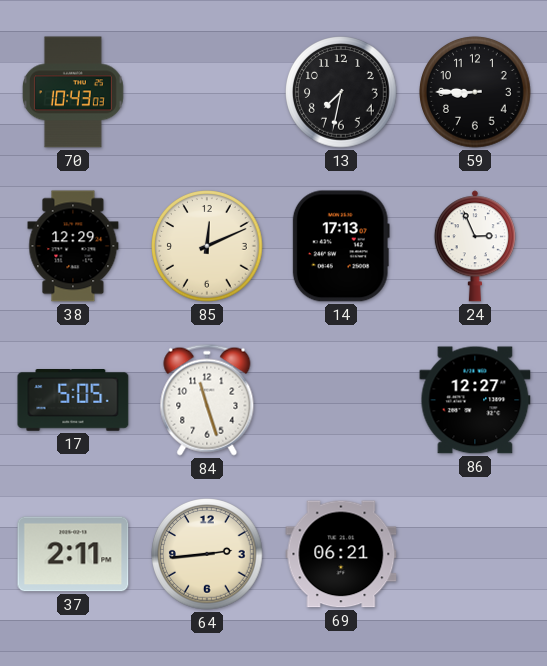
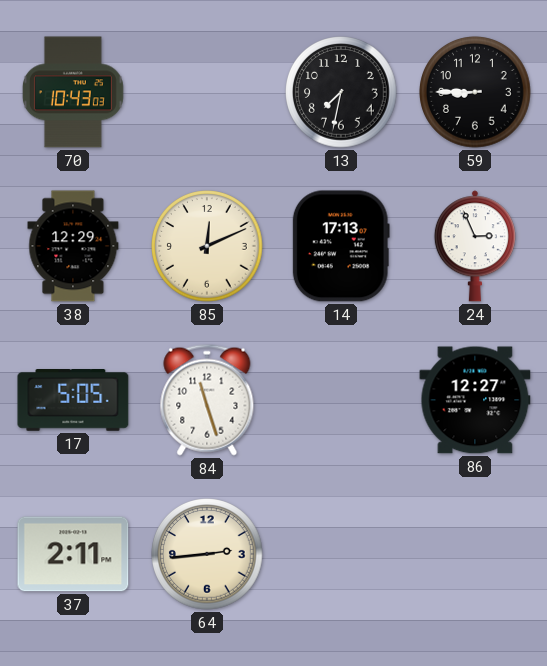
69: 06:21 -> none
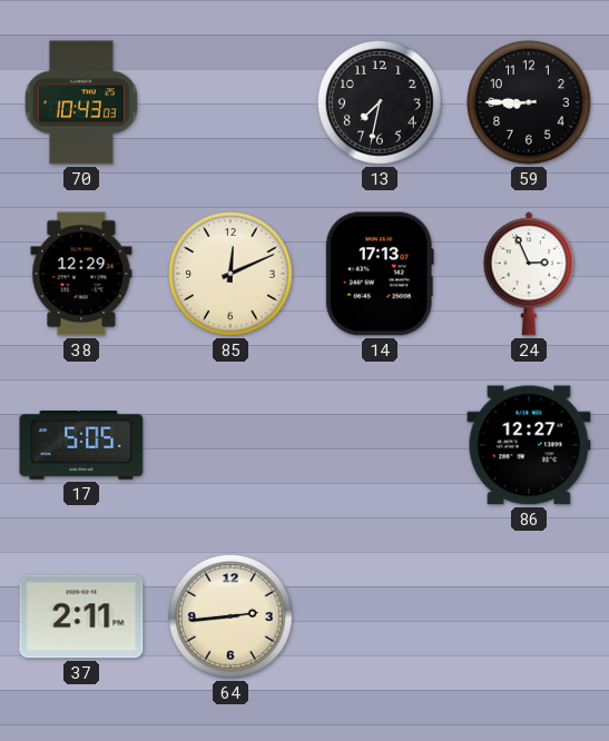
84: 11:27 -> none
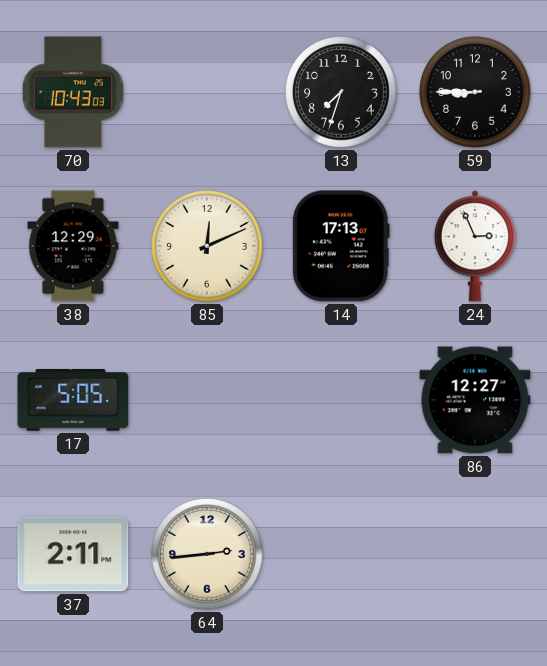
13: 7:32 -> 7:33
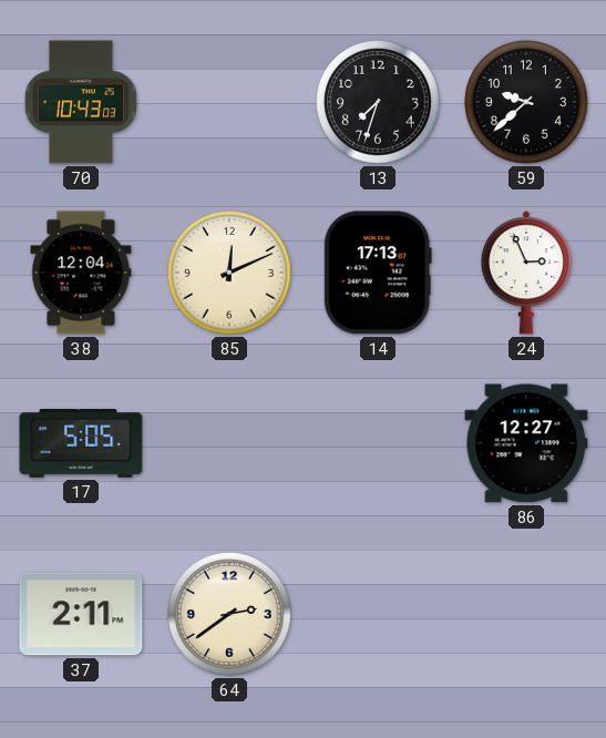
59: 8:45 -> 9:38
38: 12:29 -> 12:04
64: 2:44 -> 2:39
